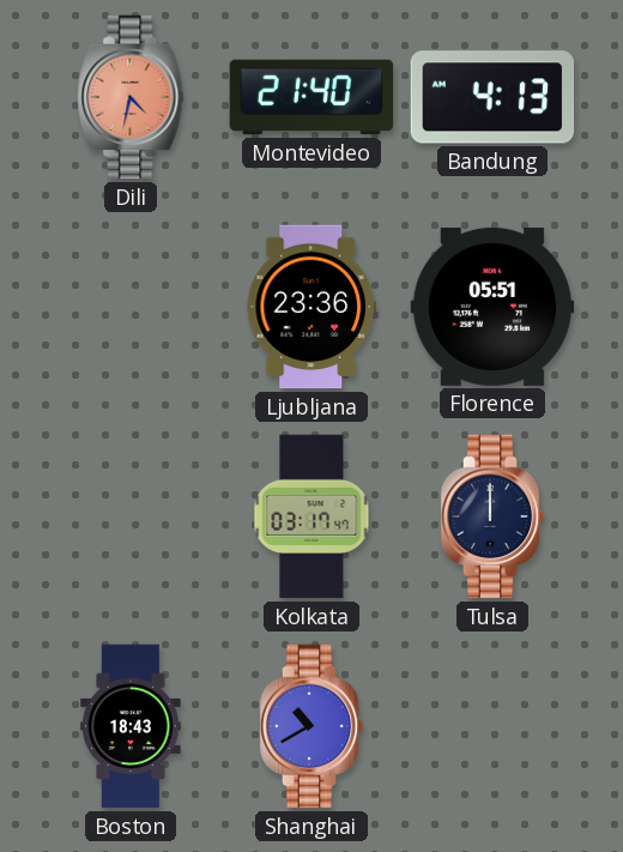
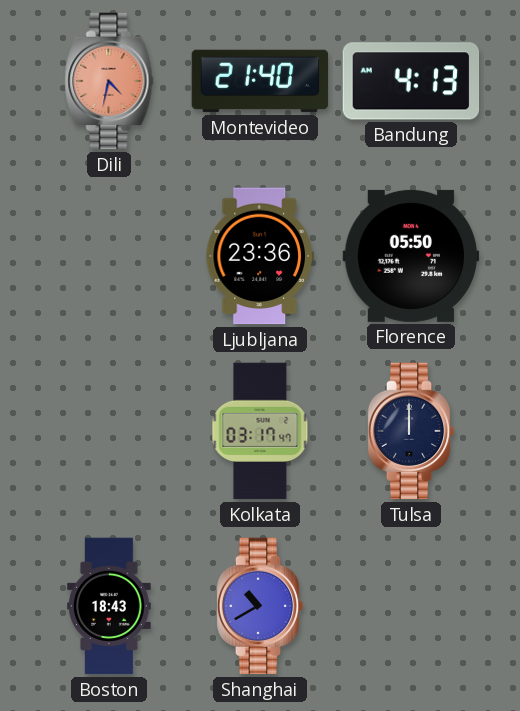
Florence: 05:51 -> 05:50
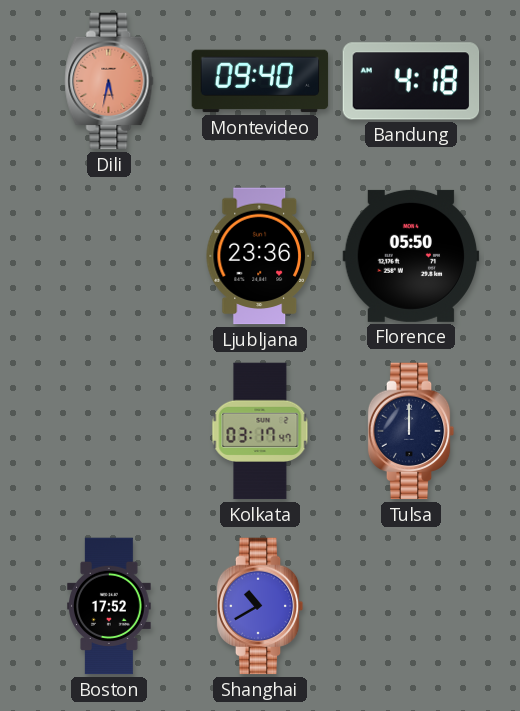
Dili: 4:32 -> 5:32
Montevideo: 21:40 -> 09:40
Bandung: 4:13 -> 4:18
Boston: 18:43 -> 17:52
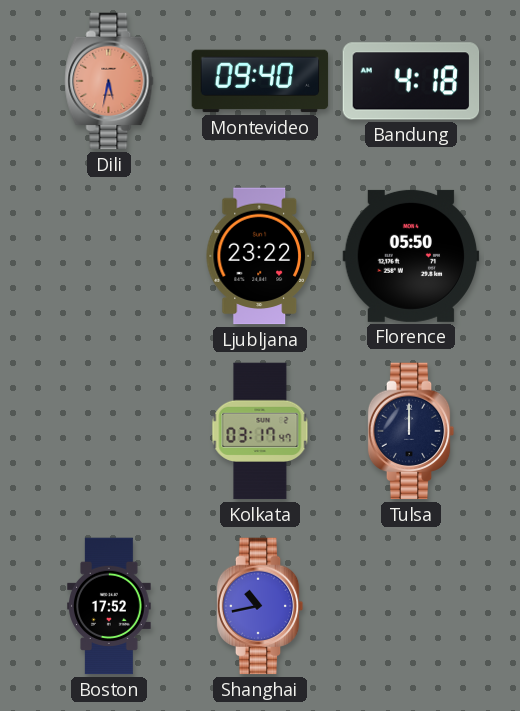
Ljubljana: 23:36 -> 23:22
Shanghai: 10:40 -> 10:43
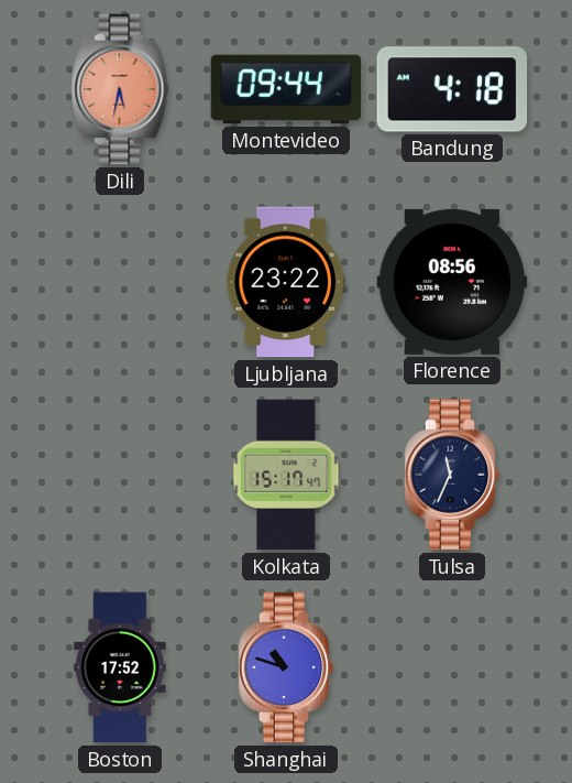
Montevideo: 09:40 -> 09:44
Florence: 05:50 -> 08:56
Kolkata: 03:17 -> 15:17
Tulsa: 12:00 -> 11:34
Shanghai: 10:43 -> 10:48
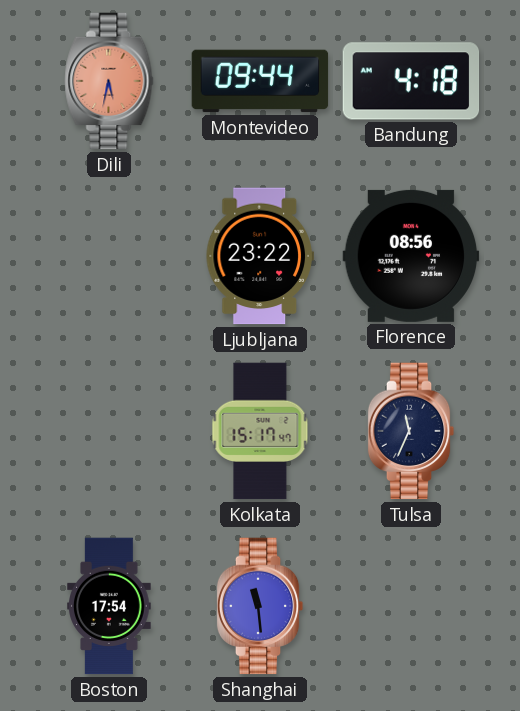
Boston: 17:52 -> 17:54
Shanghai: 10:48 -> 11:29
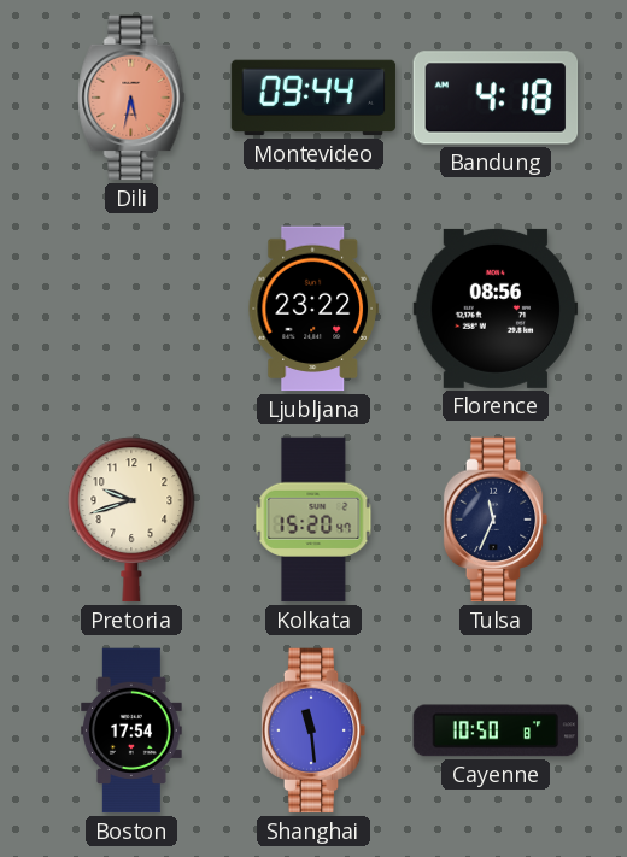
Pretoria: none -> 9:42
Kolkata: 15:17 -> 15:20
Cayenne: none -> 10:50
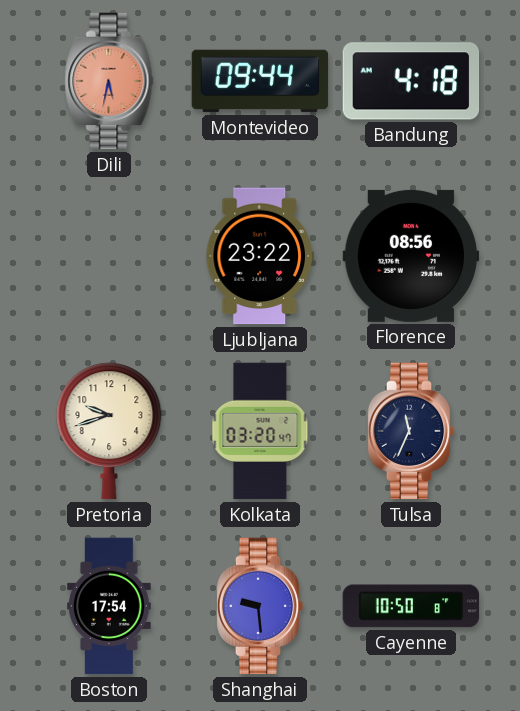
Kolkata: 15:20 -> 03:20
Shanghai: 11:29 -> 9:29
